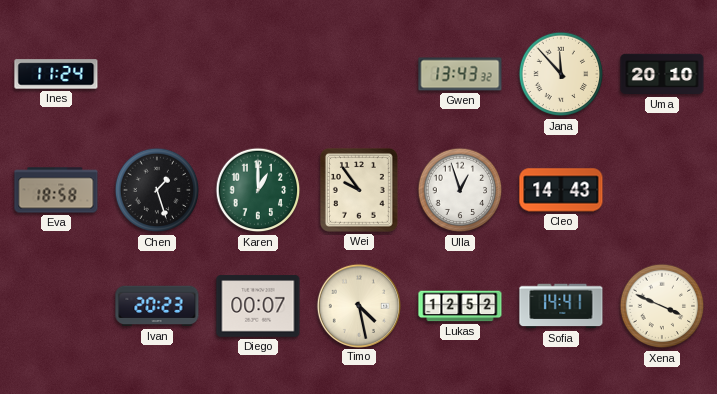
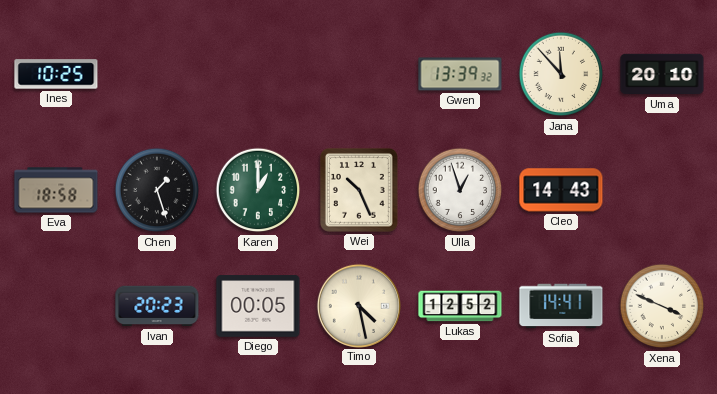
Ines: 11:24 -> 10:25
Gwen: 13:43 -> 13:39
Wei: 9:54 -> 10:26
Diego: 00:07 -> 00:05
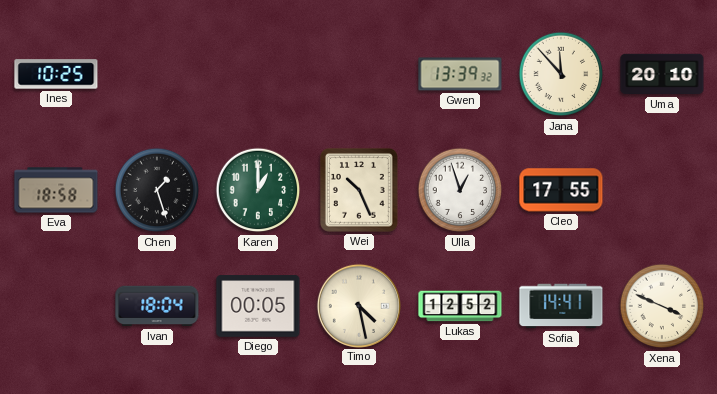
Cleo: 14:43 -> 17:55
Ivan: 20:23 -> 18:04
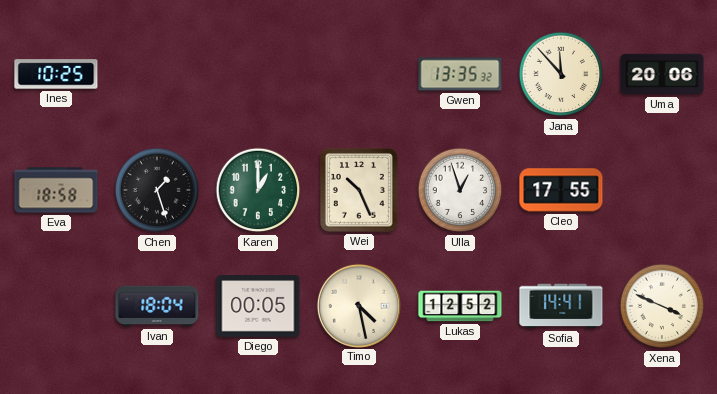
Gwen: 13:39 -> 13:35
Uma: 20:10 -> 20:06
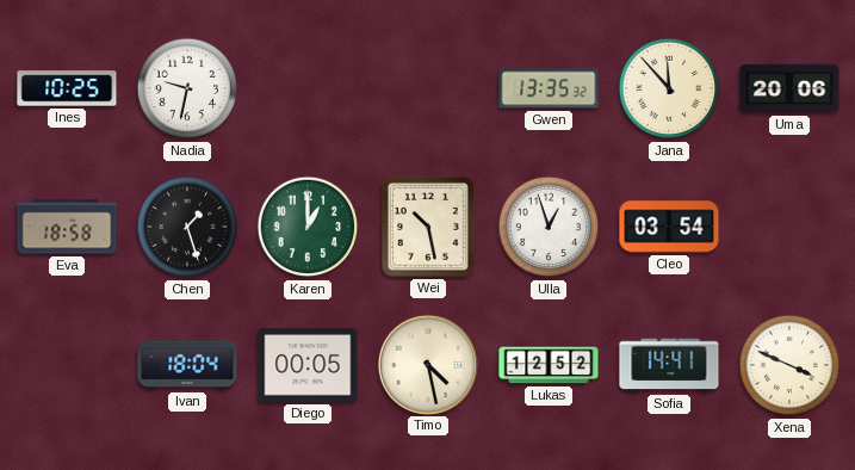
Nadia: none -> 9:32
Wei: 10:26 -> 10:28
Cleo: 17:55 -> 03:54
